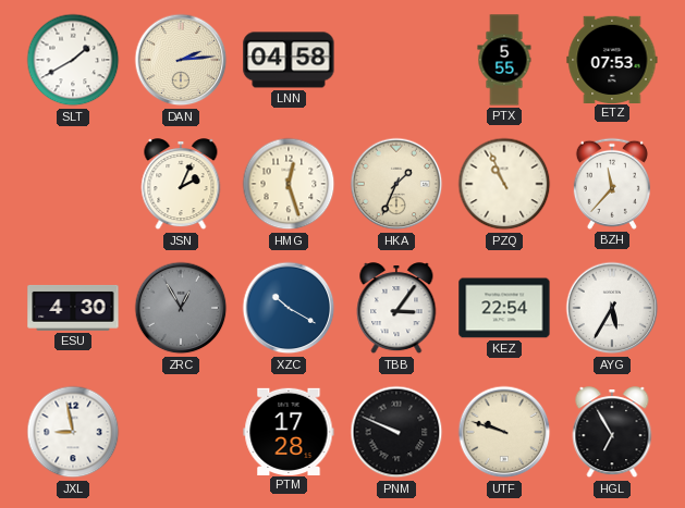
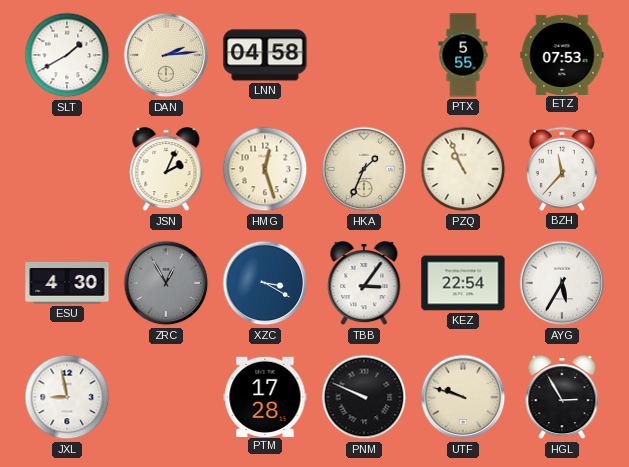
XZC: 10:20 -> 3:20
HGL: 6:55 -> 2:55
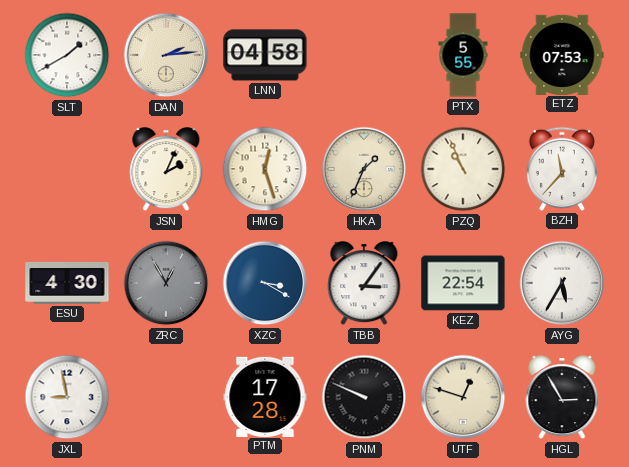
UTF: 9:48 -> 12:48
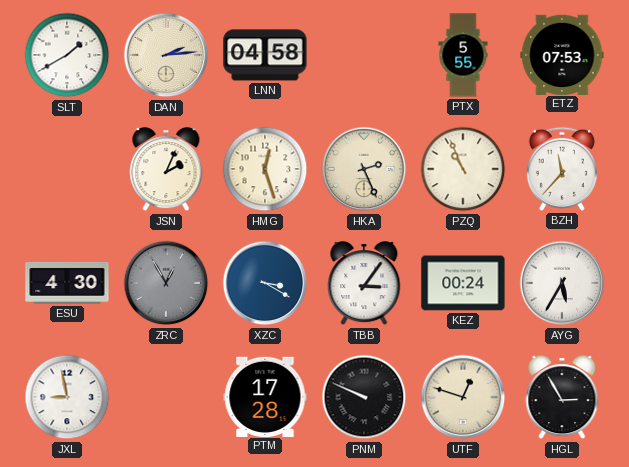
HKA: 1:34 -> 2:26
KEZ: 22:54 -> 00:24
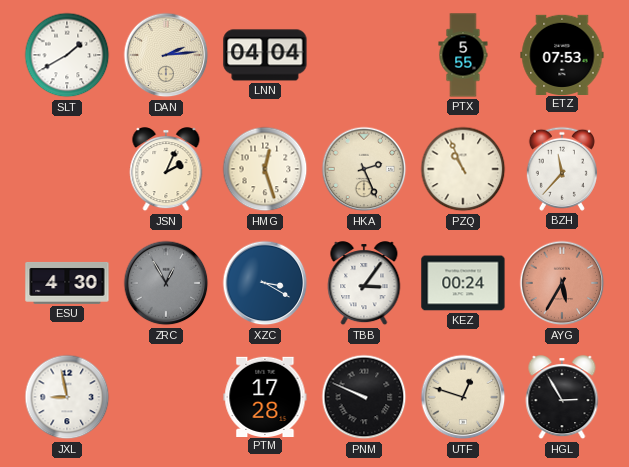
LNN: 04:58 -> 04:04
AYG dial: white -> salmon
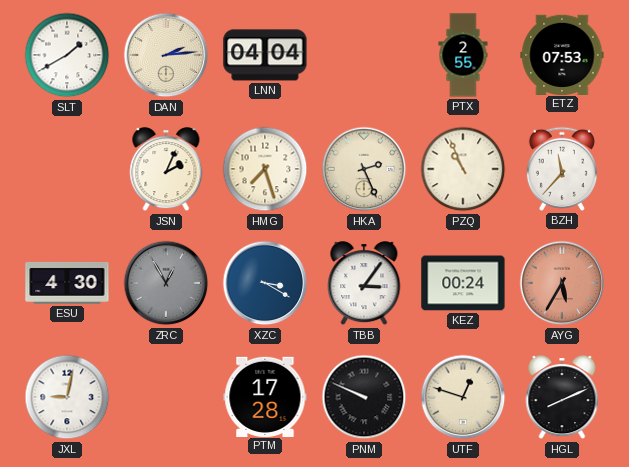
PTX: 5:55 -> 2:55
HMG: 12:27 -> 7:27
JXL: 8:58 -> 9:02
HGL: 2:55 -> 8:11
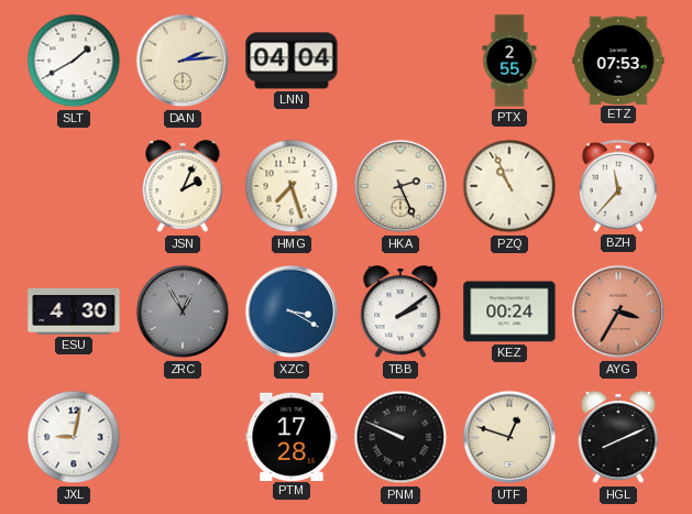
TBB: 3:06 -> 2:09
AYG: 5:35 -> 3:35
